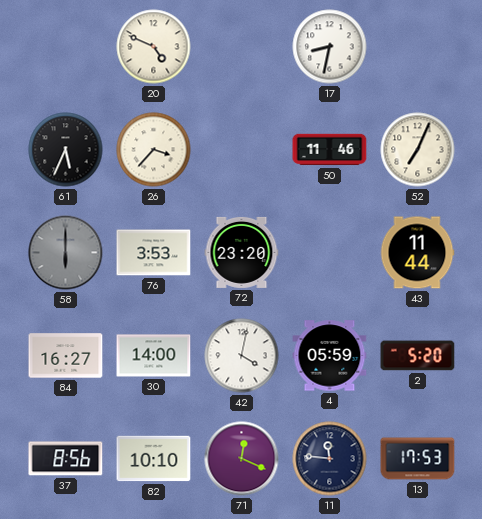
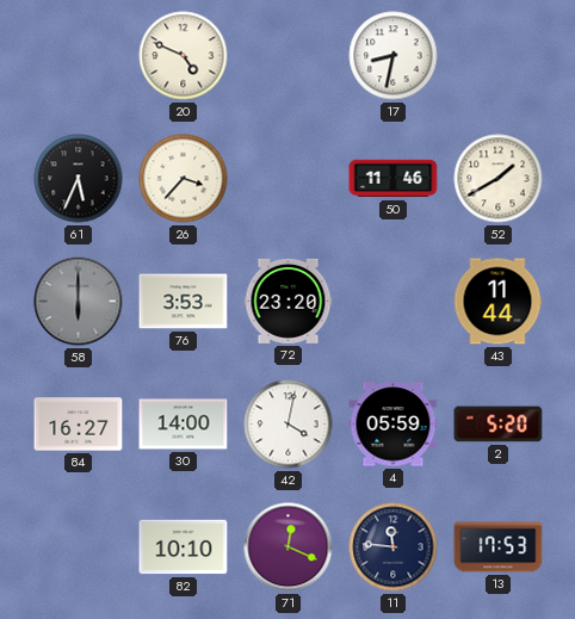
52: 7:04 -> 1:40
37: 8:56 -> none
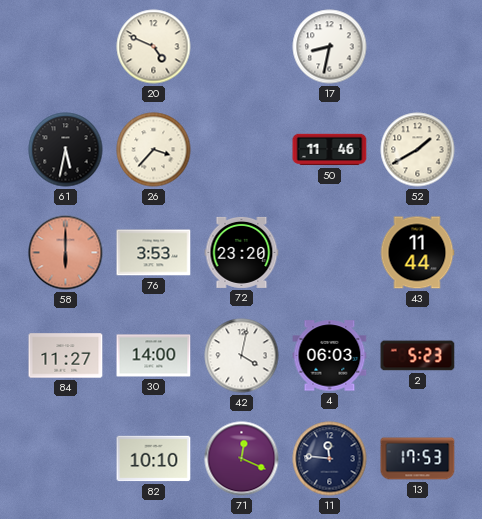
61: 5:34 -> 5:32
58 dial: grey -> salmon
84: 16:27 -> 11:27
4: 05:59 -> 06:03
2: 5:20 -> 5:23
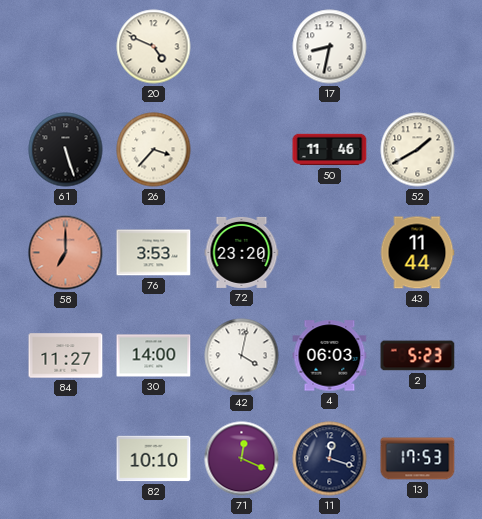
61: 5:32 -> 5:27
58: 6:00 -> 7:00
11: 11:46 -> 12:18
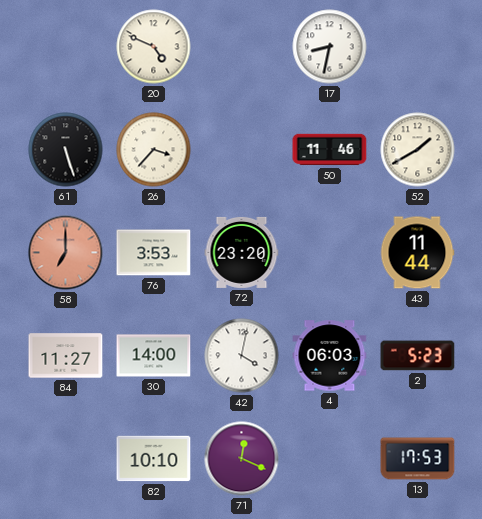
11: 12:18 -> none
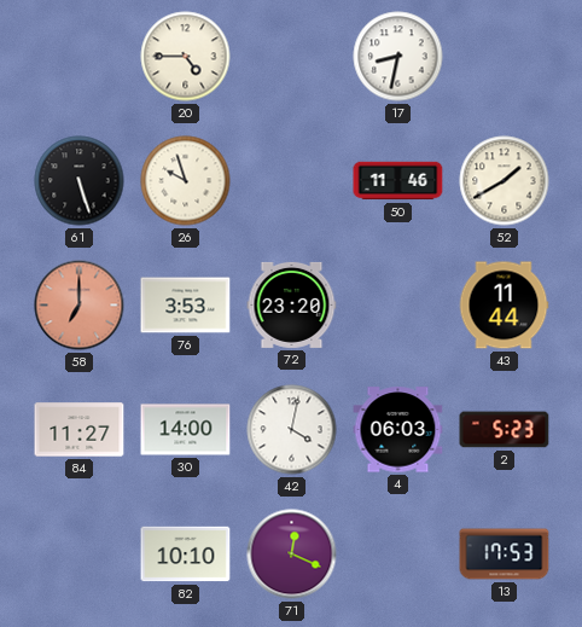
20: 4:49 -> 4:45
26: 3:37 -> 9:57
